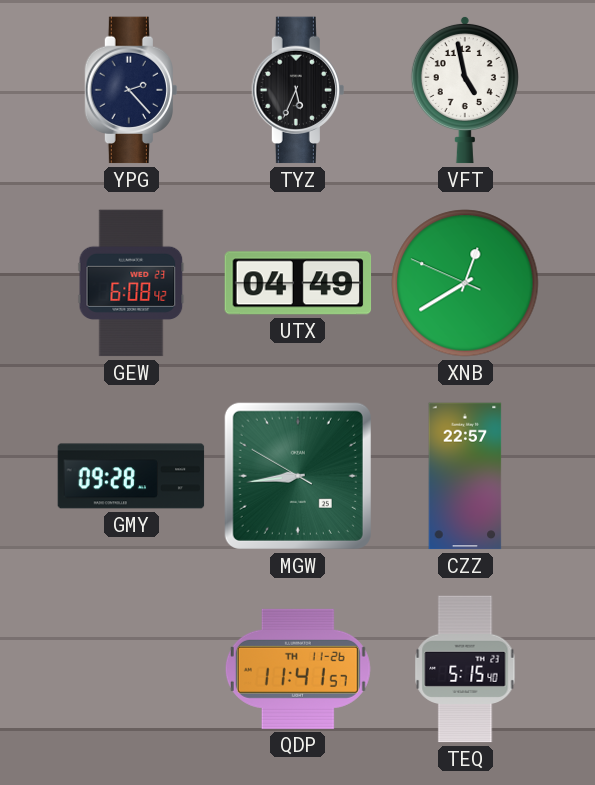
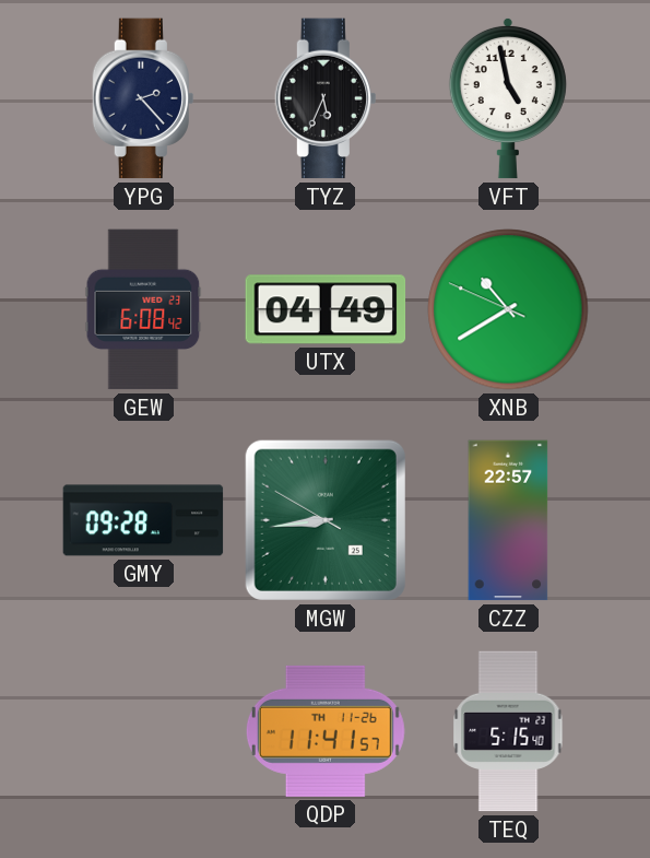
XNB: 12:39 -> 10:39
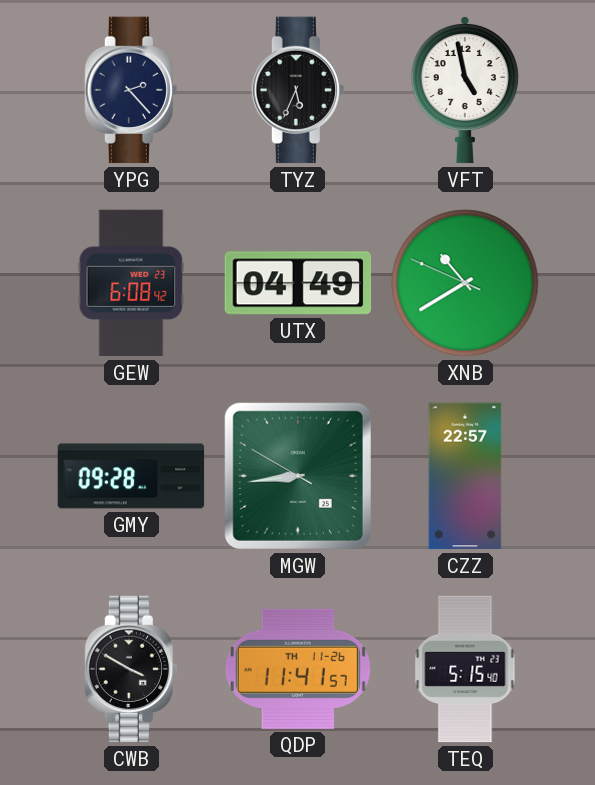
CWB: none -> 3:50
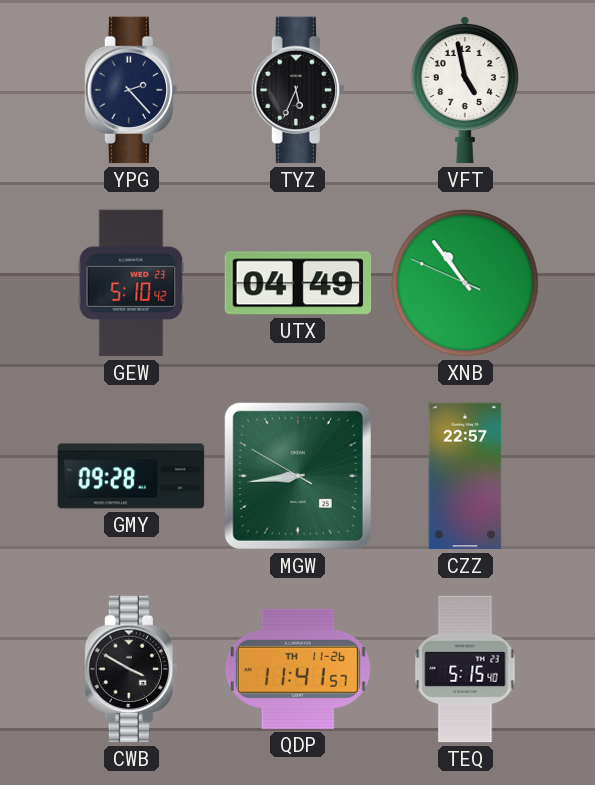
GEW: 6:08 -> 5:10
XNB: 10:39 -> 10:53
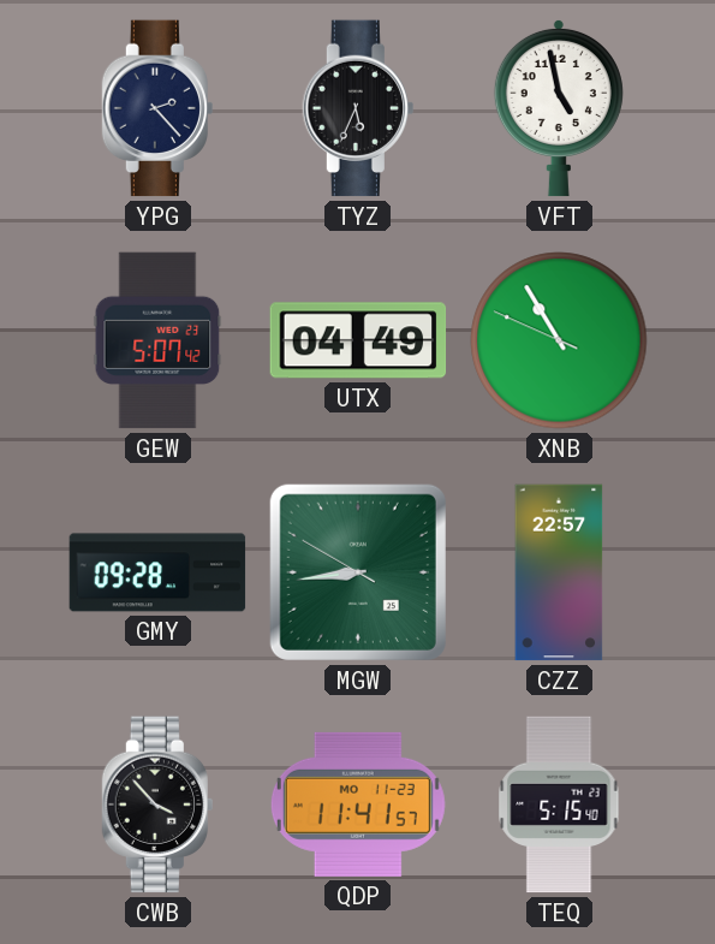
GEW: 5:10 -> 5:07
XNB: 10:53 -> 10:54
CWB: 3:50 -> 3:53
QDP date: TH 11-26 -> MO 11-23
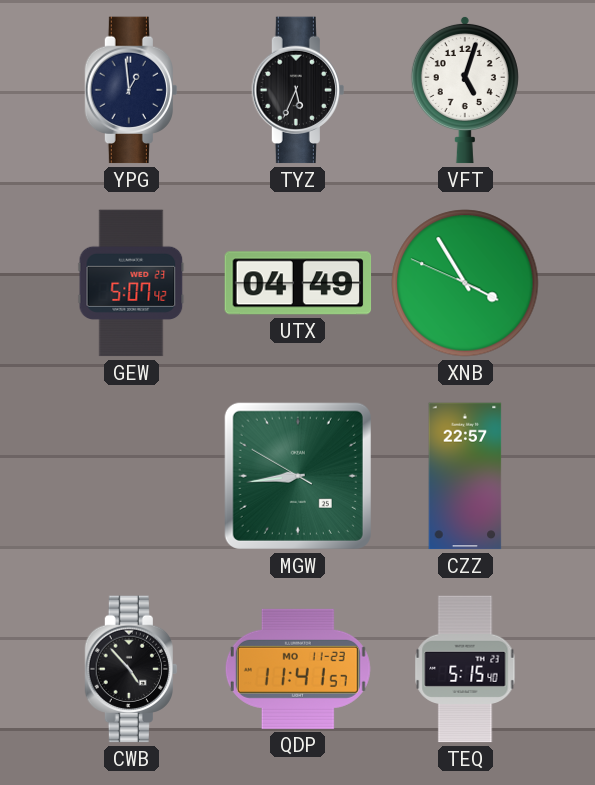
YPG: 2:23 -> 12:59
VFT: 4:58 -> 5:03
XNB: 10:54 -> 3:54
GMY: 09:28 -> none
CWB: 3:53 -> 4:53
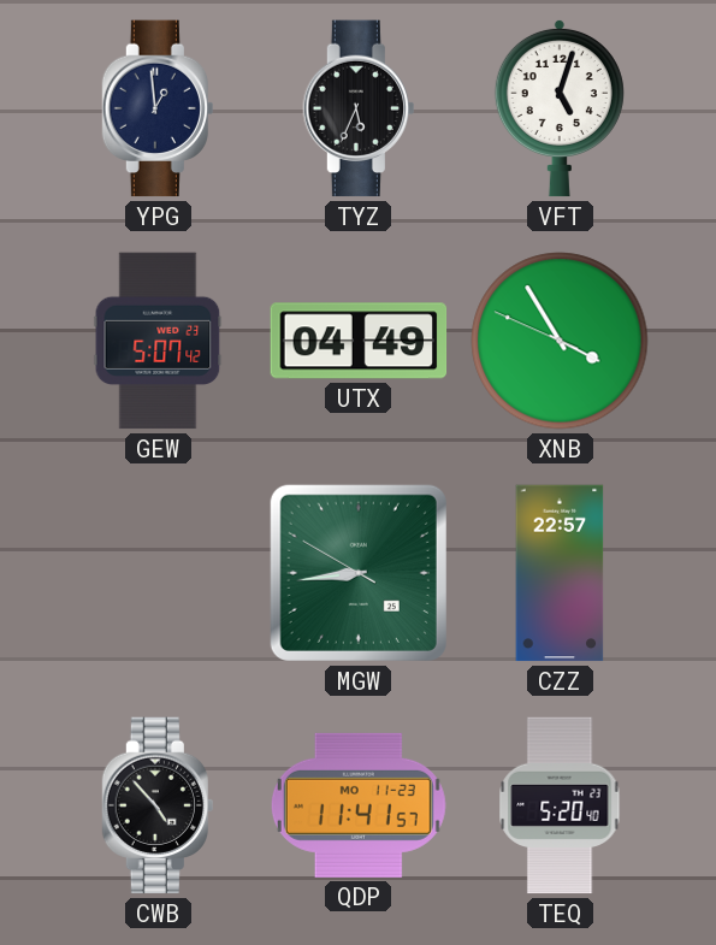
TEQ: 5:15 -> 5:20
